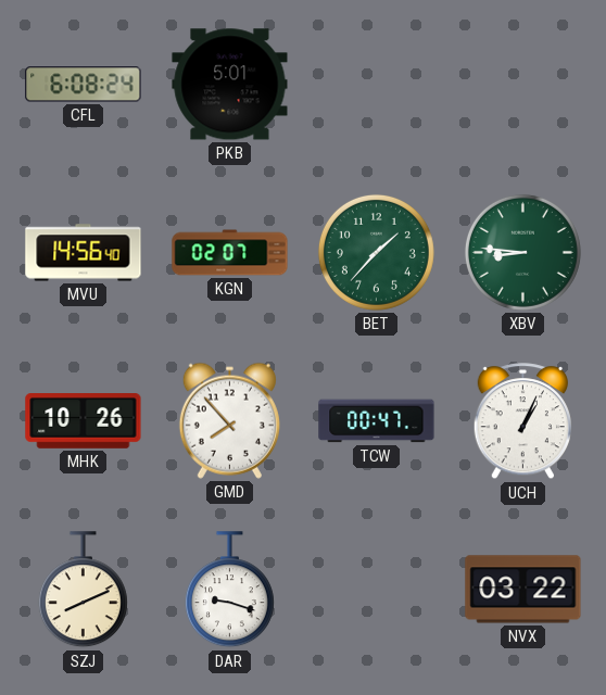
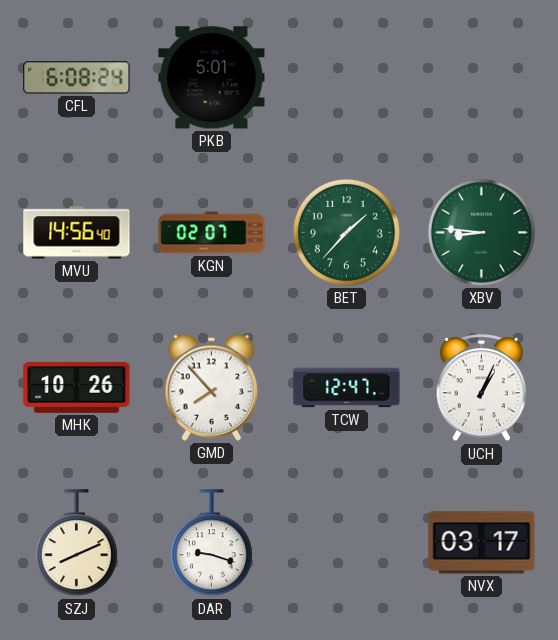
TCW: 00:47 -> 12:47
NVX: 03:22 -> 03:17
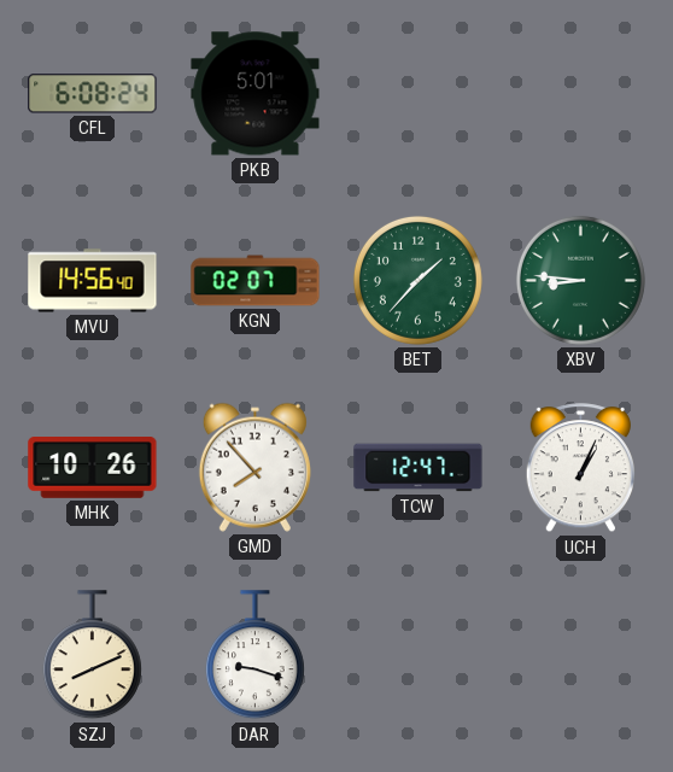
NVX: 03:17 -> none
